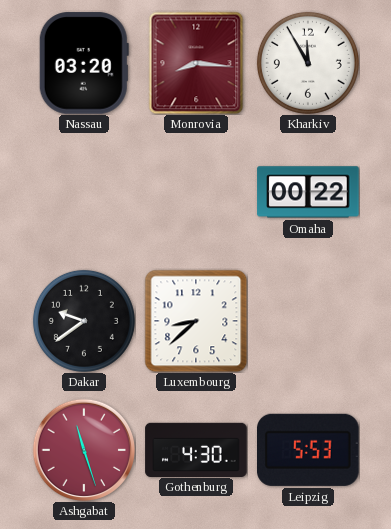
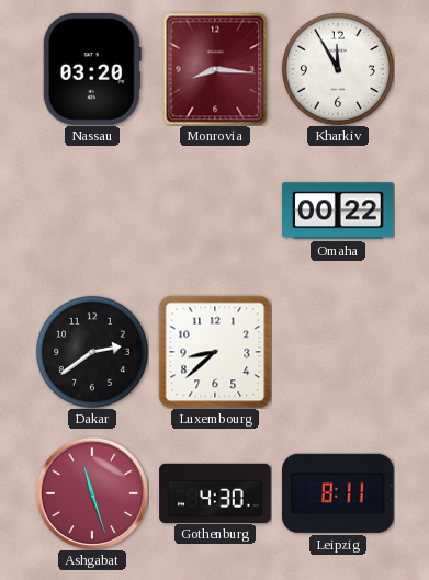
Dakar: 9:39 -> 2:39
Leipzig: 5:53 -> 8:11
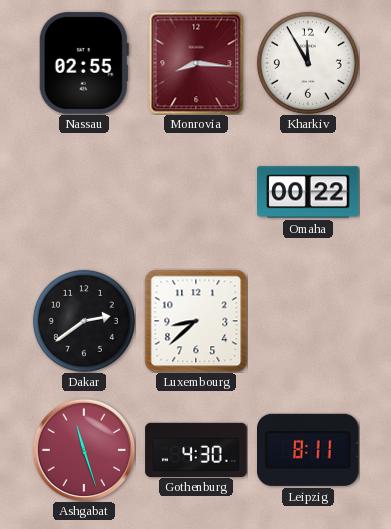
Nassau: 03:20 -> 02:55
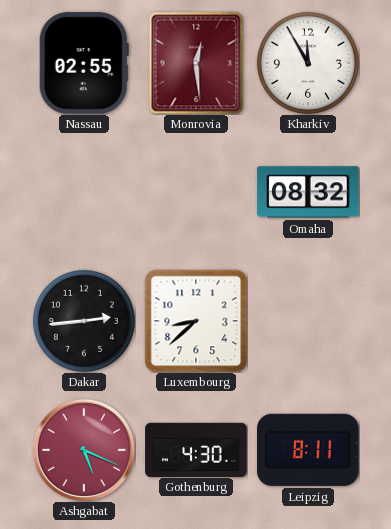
Monrovia: 8:16 -> 12:29
Omaha: 00:22 -> 08:32
Dakar: 2:39 -> 2:44
Ashgabat: 11:27 -> 5:19
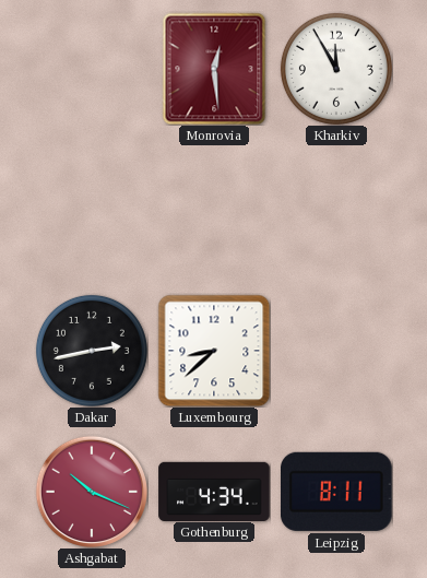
Nassau: 02:55 -> none
Omaha: 08:32 -> none
Dakar: 2:44 -> 2:43
Ashgabat: 5:19 -> 10:19
Gothenburg: 4:30 -> 4:34
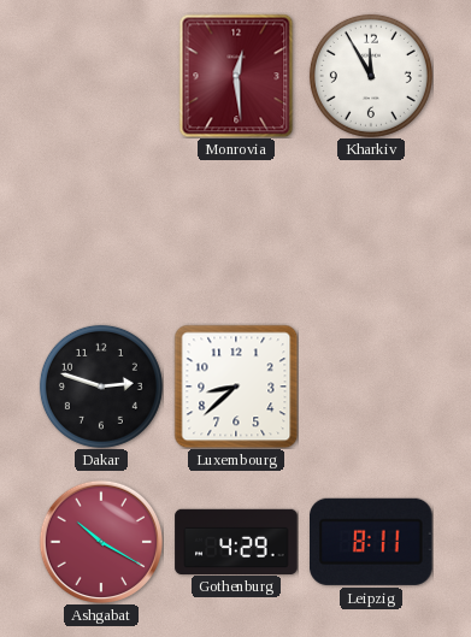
Dakar: 2:43 -> 2:48
Ashgabat: 10:19 -> 10:20
Gothenburg: 4:34 -> 4:29
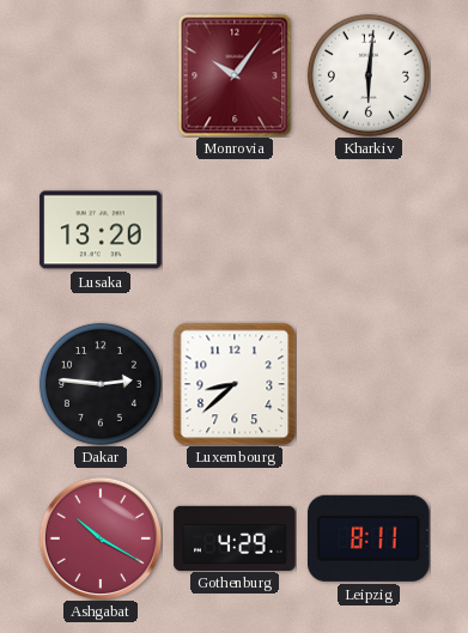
Monrovia: 12:29 -> 10:06
Kharkiv: 11:55 -> 6:01
Lusaka: none -> 13:20
Dakar: 2:48 -> 2:46
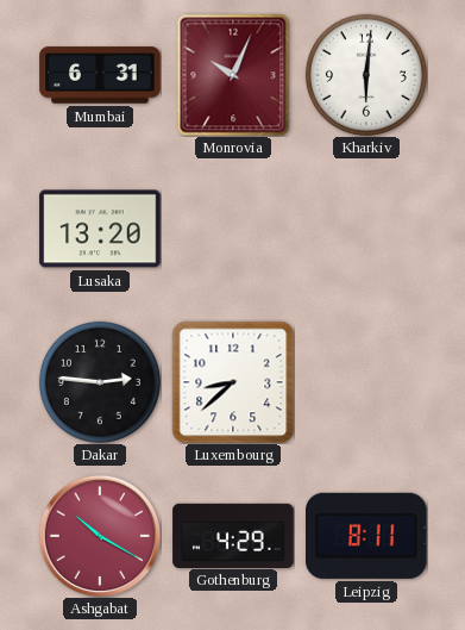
Mumbai: none -> 6:31
Monrovia: 10:06 -> 10:04
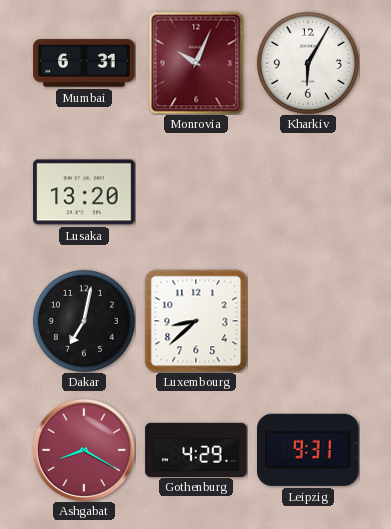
Kharkiv: 6:01 -> 6:05
Dakar: 2:46 -> 7:02
Ashgabat: 10:20 -> 8:20
Leipzig: 8:11 -> 9:31
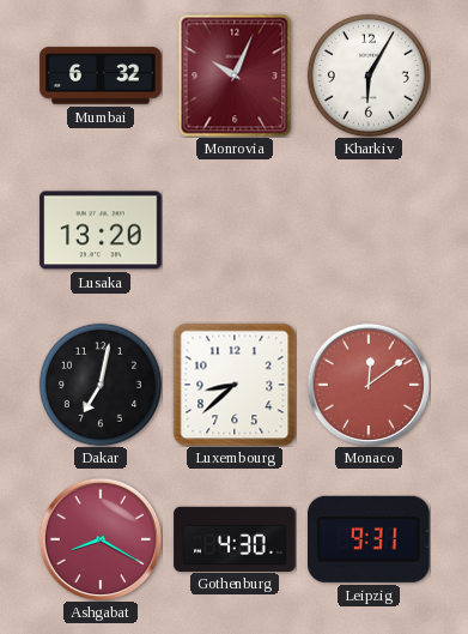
Mumbai: 6:31 -> 6:32
Monaco: none -> 12:09
Gothenburg: 4:29 -> 4:30
